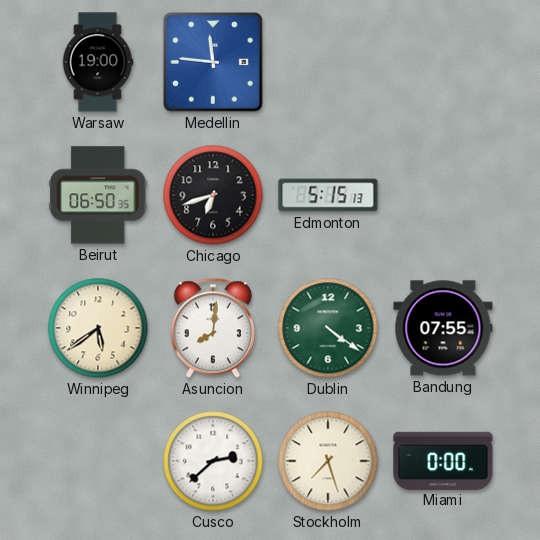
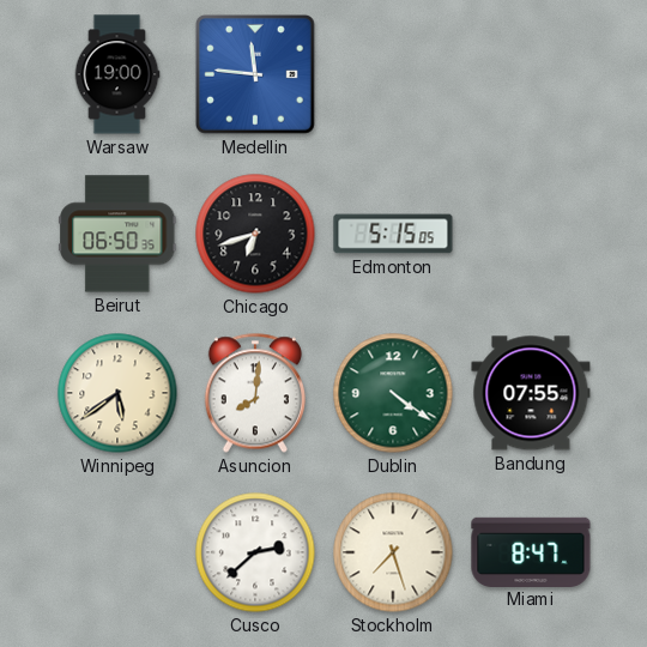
Edmonton: 5:15:13 -> 5:15:05
Miami: 0:00 -> 8:47
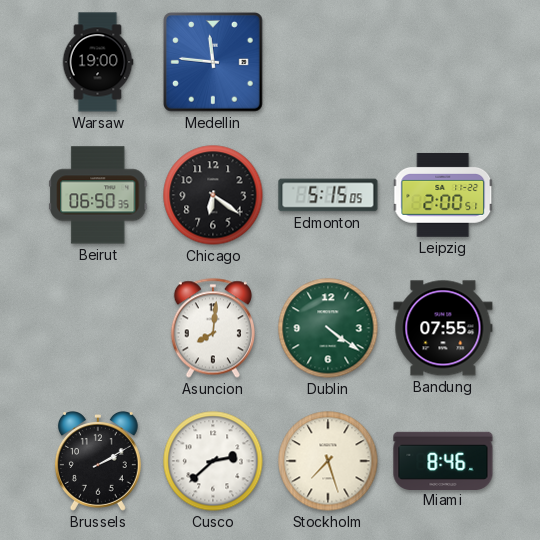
Chicago: 6:42 -> 6:21
Leipzig: none -> 2:00
Winnipeg: 5:39 -> none
Brussels: none -> 2:10
Miami: 8:47 -> 8:46
